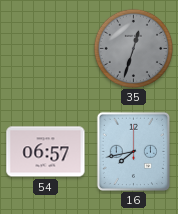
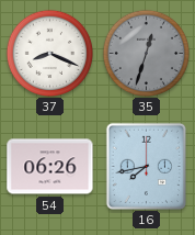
37: none -> 8:19
54: 06:57 -> 06:26
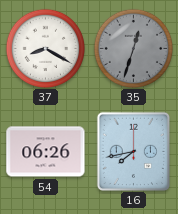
37: 8:19 -> 8:20
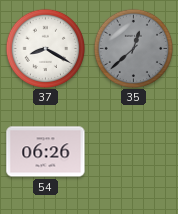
35: 12:33 -> 12:38
16: 7:43 -> none
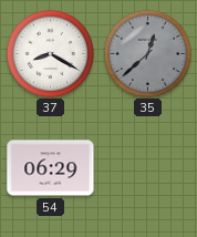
54: 06:26 -> 06:29
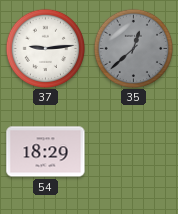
37: 8:20 -> 9:14
54: 06:29 -> 18:29
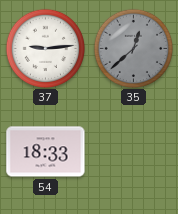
54: 18:29 -> 18:33
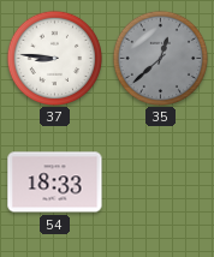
37: 9:14 -> 8:46
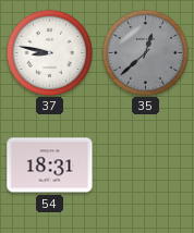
37: 8:46 -> 8:47
54: 18:33 -> 18:31
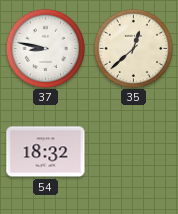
35 dial: grey -> cream
54: 18:31 -> 18:32
